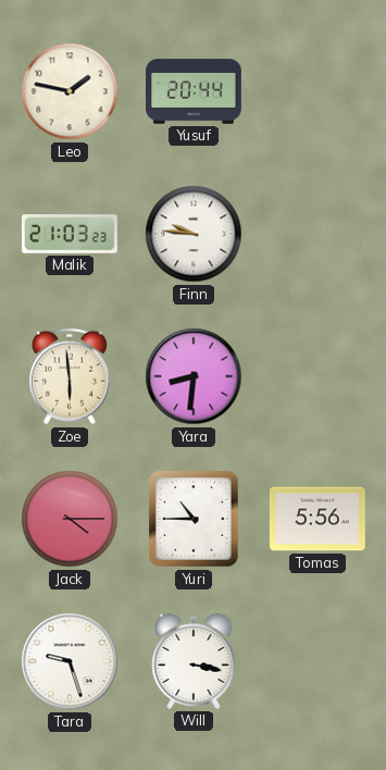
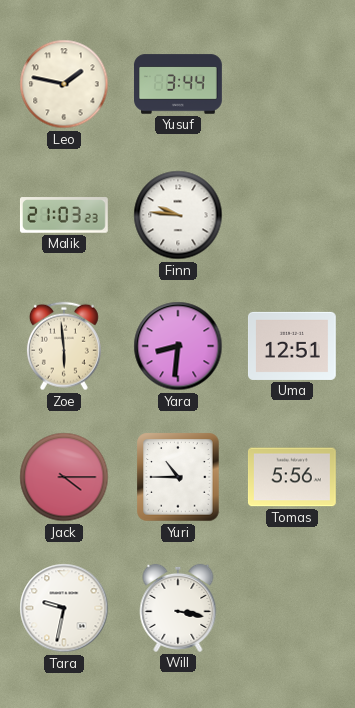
Yusuf: 20:44 -> 3:44
Uma: none -> 12:51
Tara: 9:27 -> 9:32
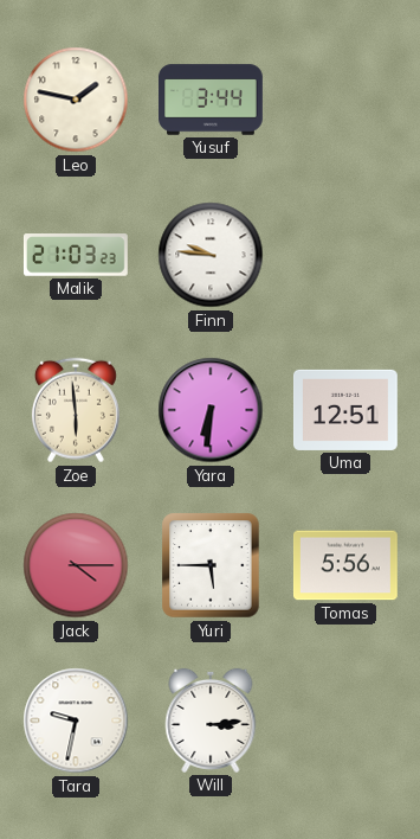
Yara: 8:31 -> 6:31
Yuri: 10:45 -> 5:45
Will: 3:17 -> 3:14
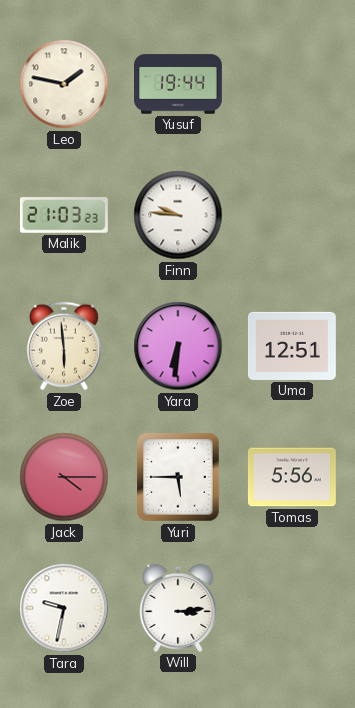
Yusuf: 3:44 -> 19:44
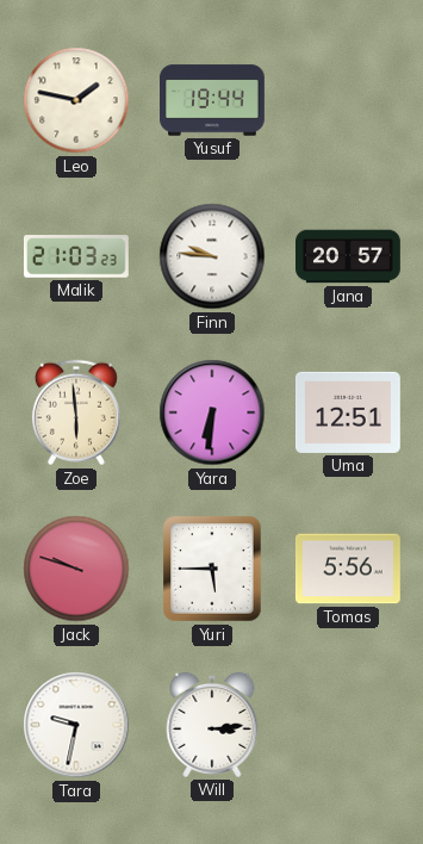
Jana: none -> 20:57
Jack: 4:15 -> 9:48
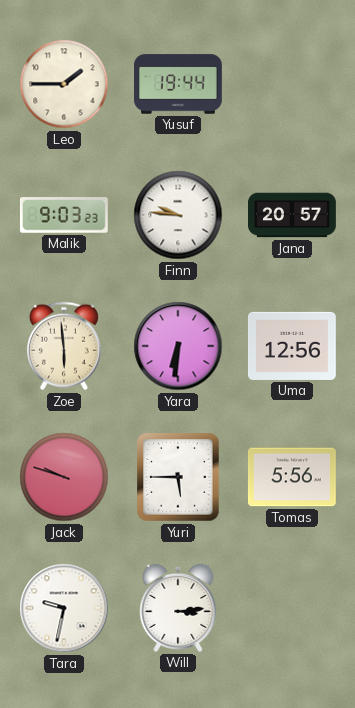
Leo: 1:47 -> 1:45
Malik: 21:03 -> 9:03
Uma: 12:51 -> 12:56
